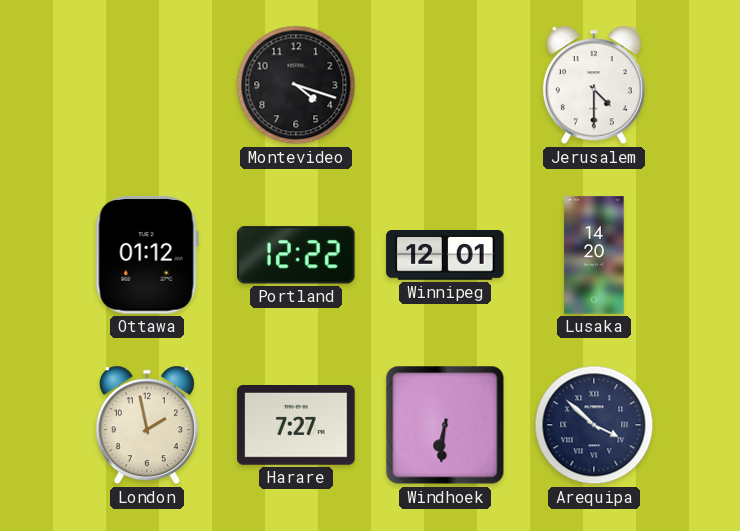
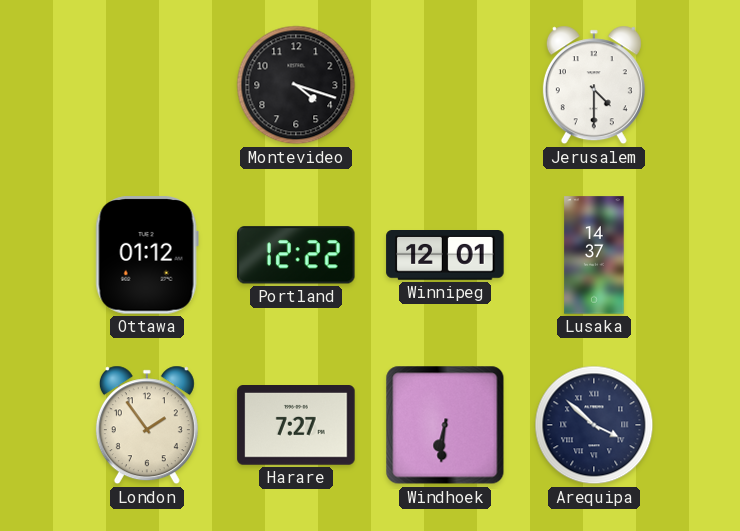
Lusaka: 14:20 -> 14:37
London: 1:58 -> 1:54
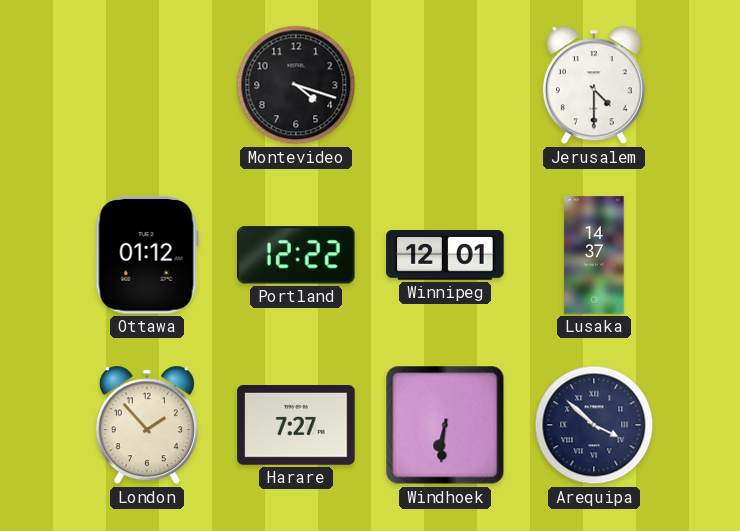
London: 1:54 -> 1:53
